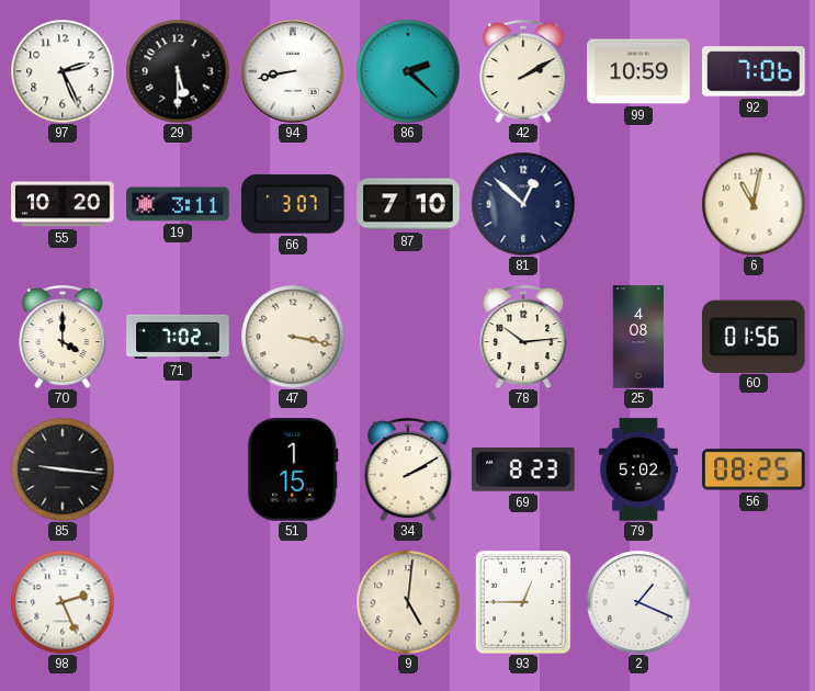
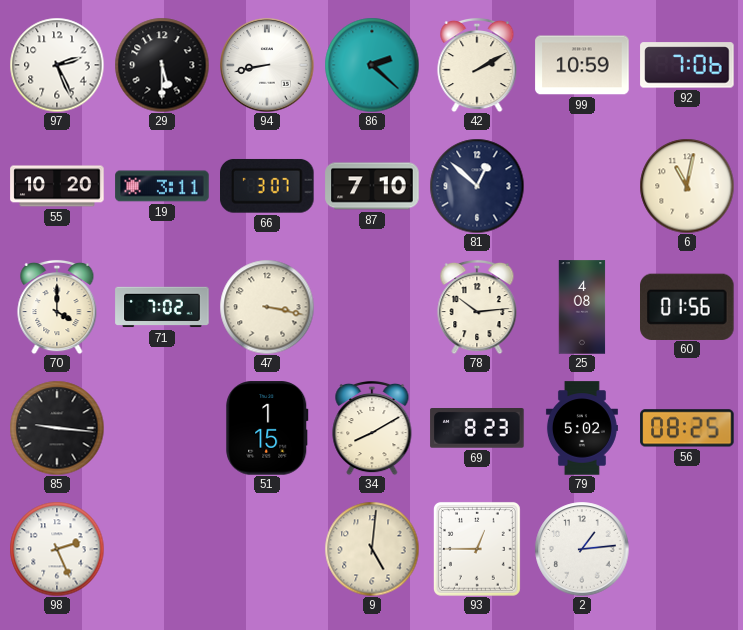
34: 2:10 -> 8:10
2: 1:19 -> 1:14
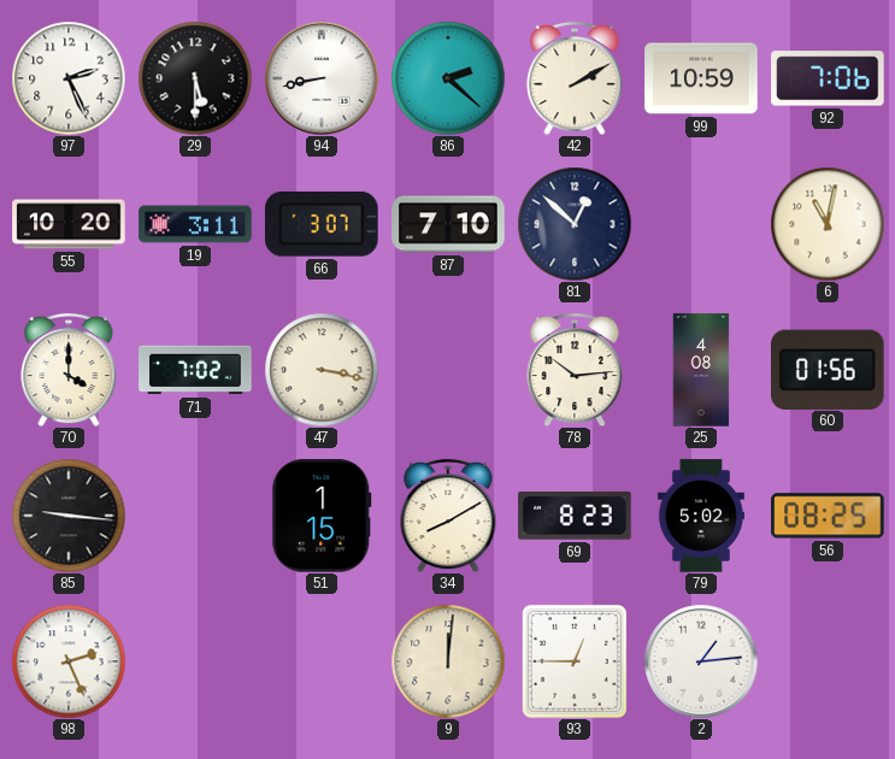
9: 5:01 -> 12:01
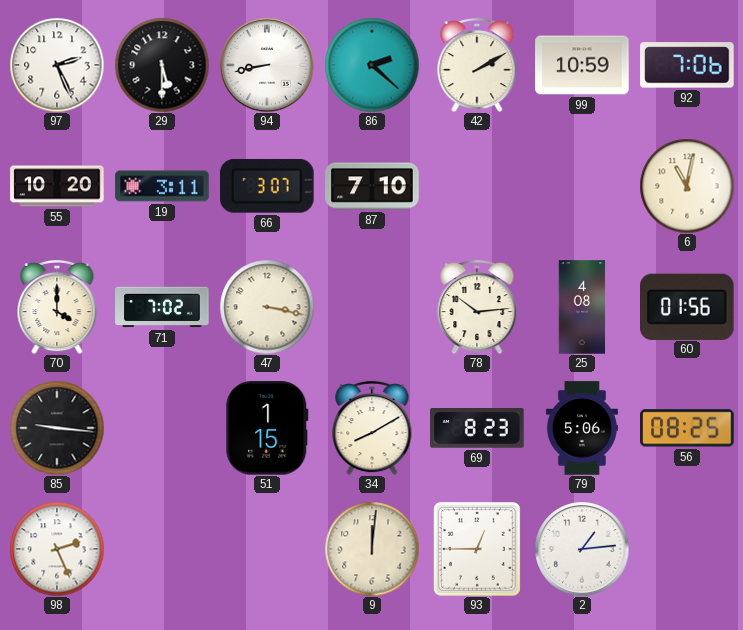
81: 12:52 -> none
79: 5:02 -> 5:06
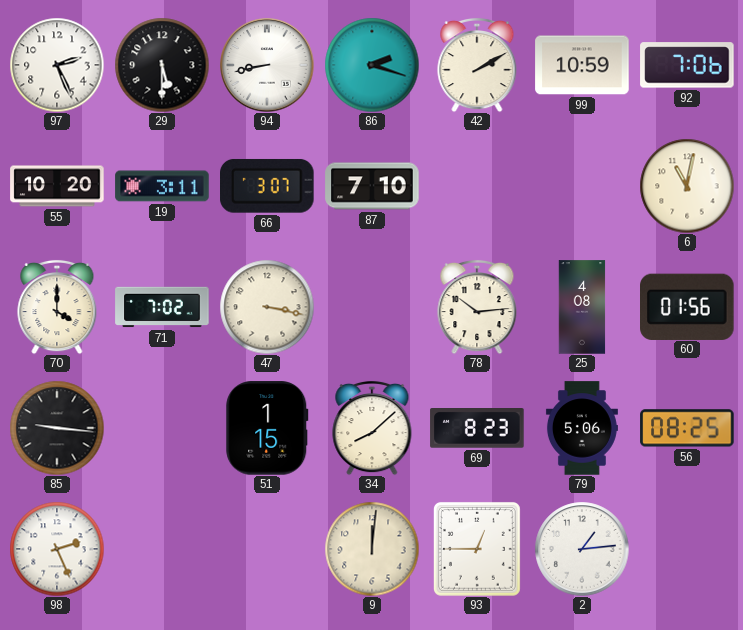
86: 2:22 -> 2:18
34: 8:10 -> 8:08
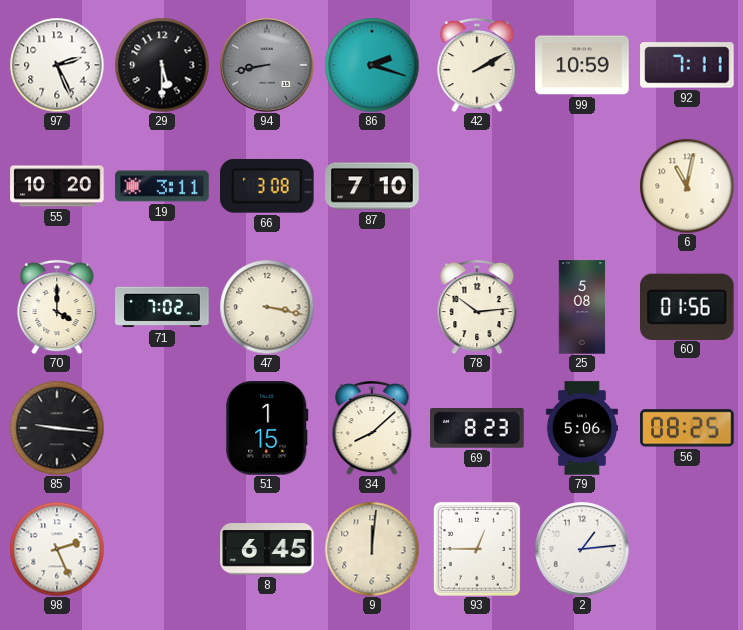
94 dial: white -> grey
92: 7:06 -> 7:11
66: 3:07 -> 3:08
25: 4:08 -> 5:08
8: none -> 6:45
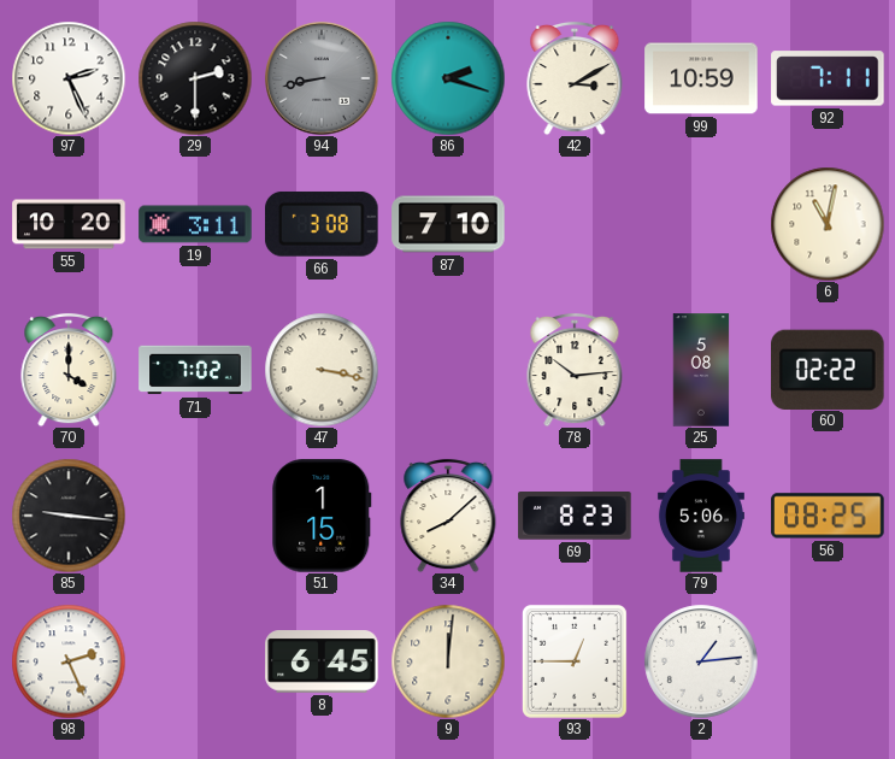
29: 5:30 -> 2:30
42: 2:10 -> 3:10
60: 01:56 -> 02:22
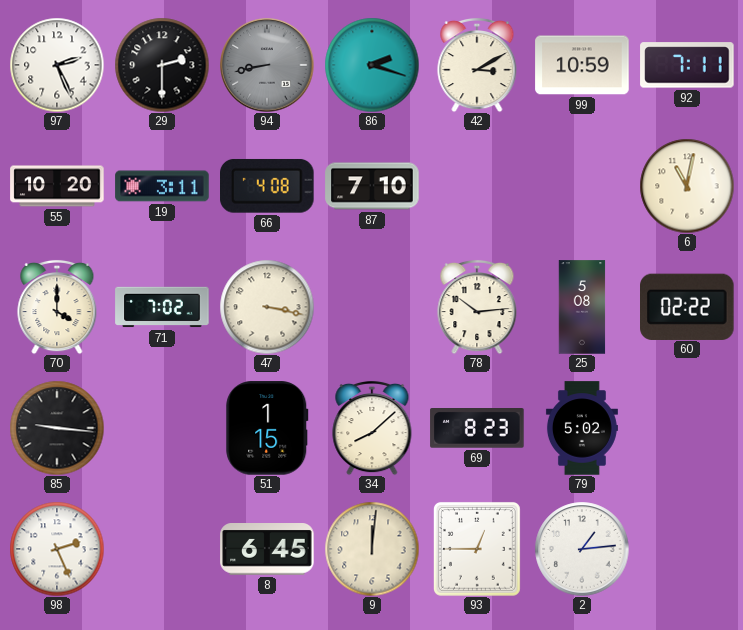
66: 3:08 -> 4:08
79: 5:06 -> 5:02
56: 08:25 -> none
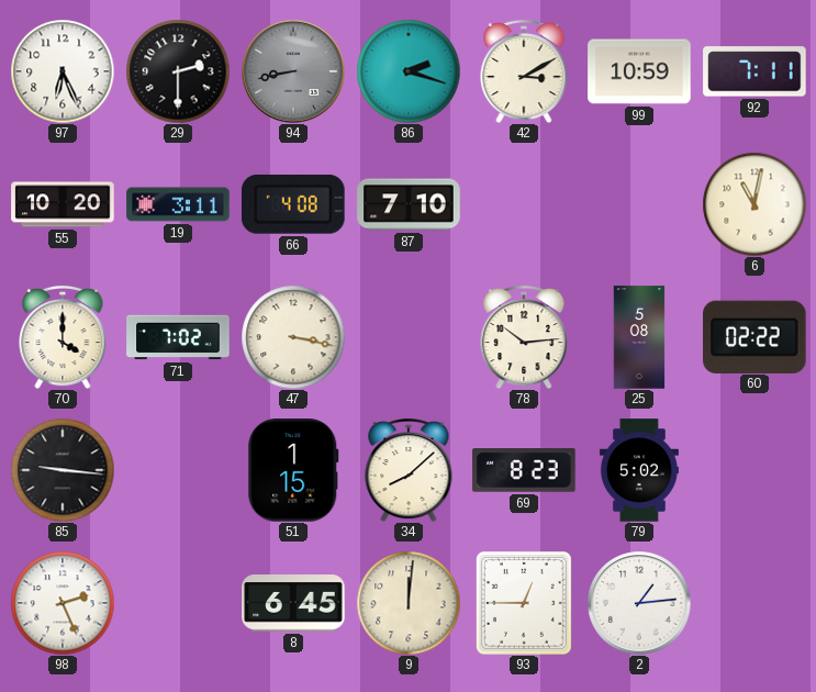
97: 2:26 -> 6:26
